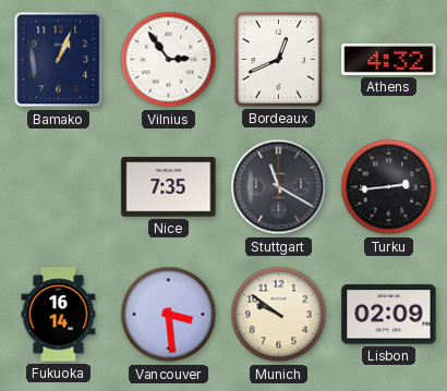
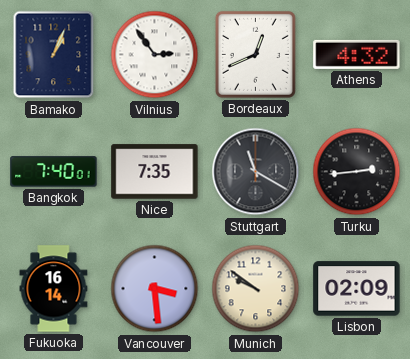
Bangkok: none -> 7:40
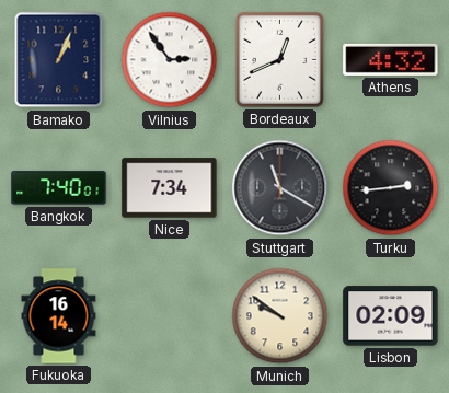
Nice: 7:35 -> 7:34
Vancouver: 3:29 -> none
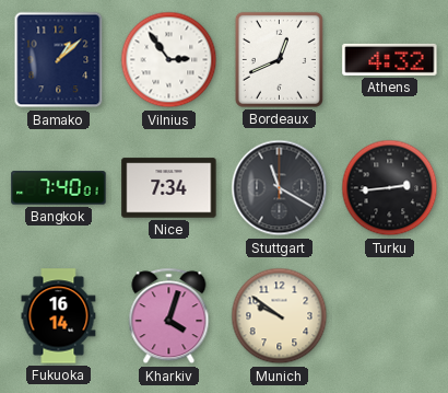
Bamako: 1:04 -> 1:08
Kharkiv: none -> 4:03
Lisbon: 02:09 -> none
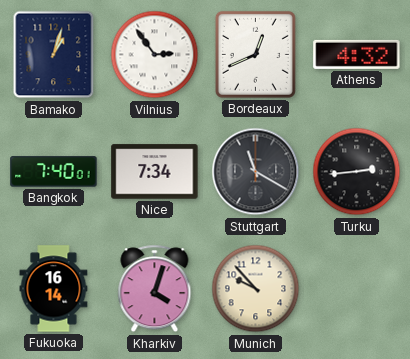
Bamako: 1:08 -> 1:03
Munich: 9:51 -> 9:53
